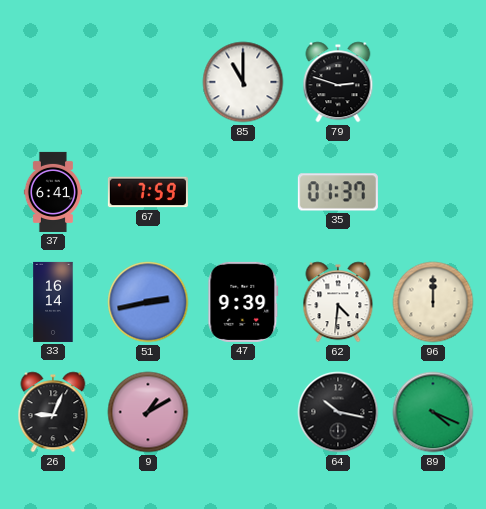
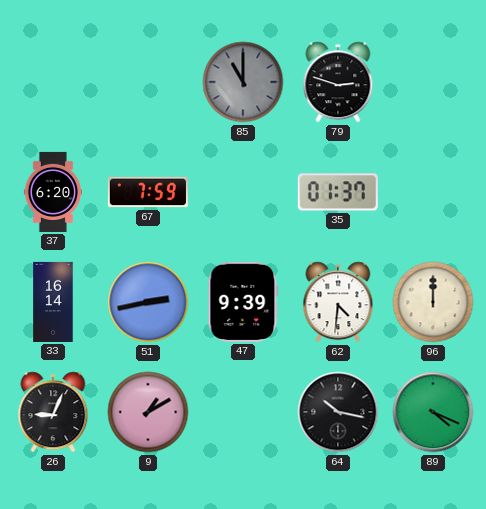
85 dial: white -> grey
37: 6:41 -> 6:20
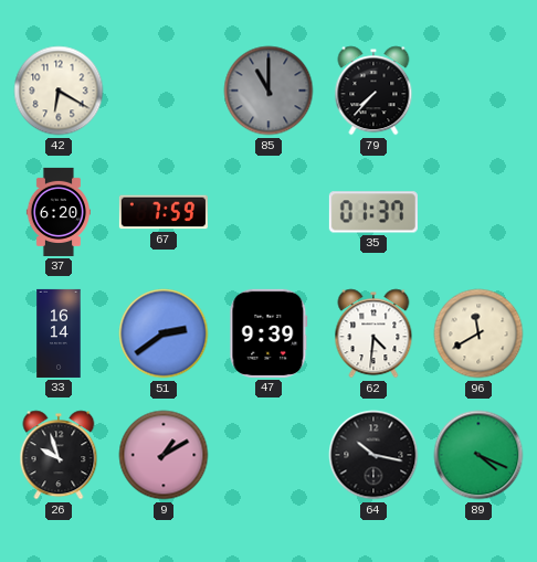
42: none -> 6:20
79: 2:48 -> 7:37
51: 2:43 -> 2:39
96: 12:00 -> 11:40
26: 9:04 -> 9:57
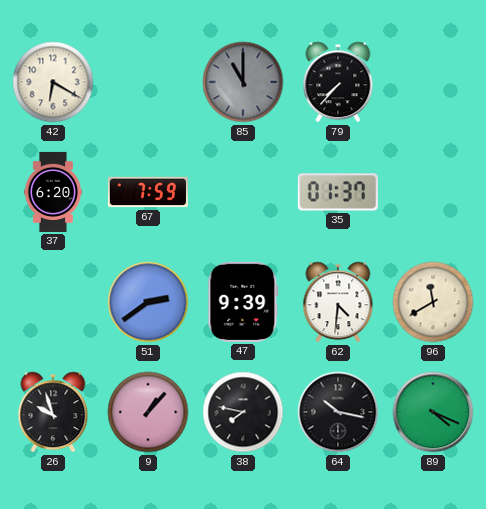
33: 16:14 -> none
9: 1:10 -> 1:07
38: none -> 7:47
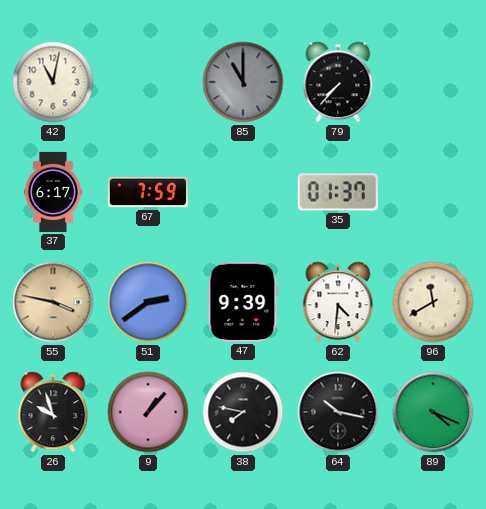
42: 6:20 -> 11:02
37: 6:20 -> 6:17
55: none -> 3:47
